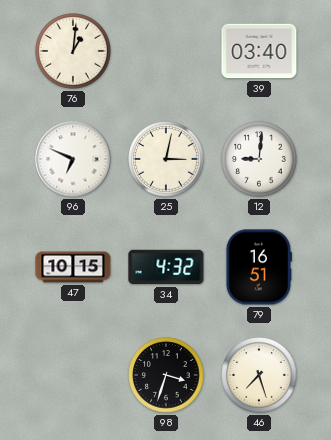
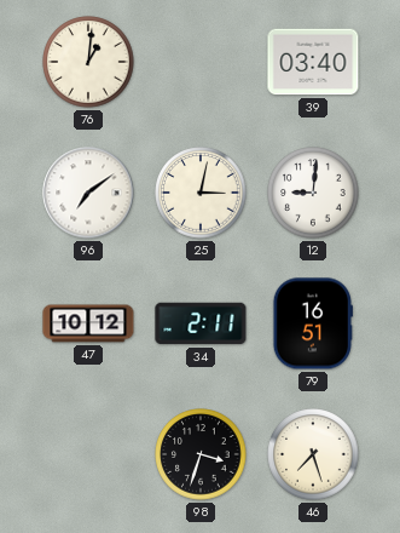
96: 6:49 -> 7:09
47: 10:15 -> 10:12
34: 4:32 -> 2:11
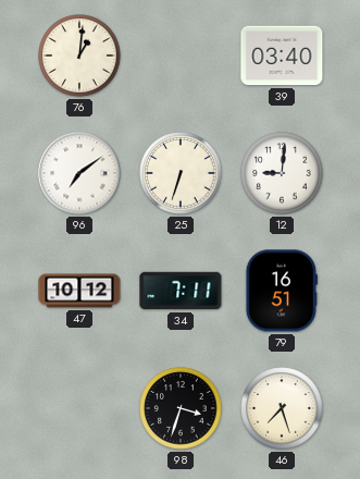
25: 3:02 -> 6:33
34: 2:11 -> 7:11
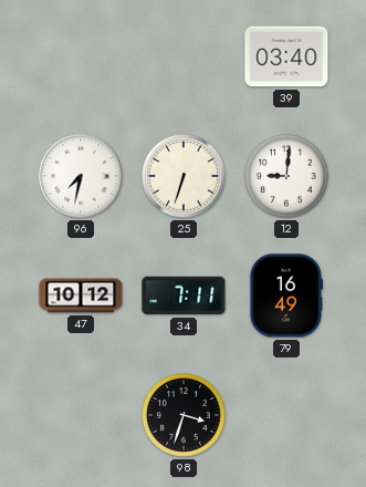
76: 1:01 -> none
96: 7:09 -> 7:32
79: 16:51 -> 16:49
46: 7:27 -> none
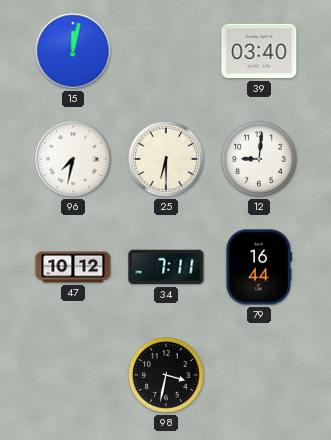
15: none -> 12:02
25: 6:33 -> 6:30
79: 16:49 -> 16:44
98: 3:33 -> 3:32
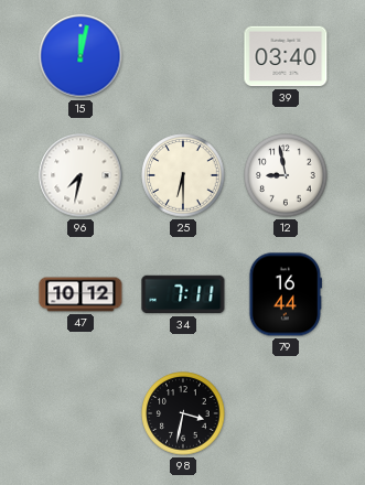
12: 9:01 -> 8:58
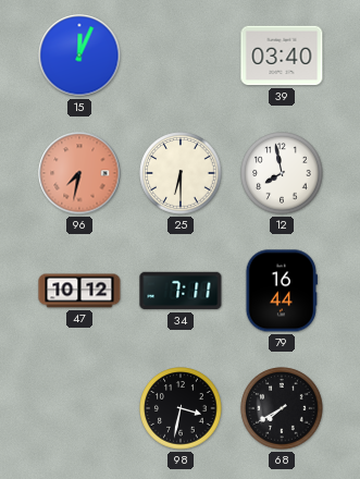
15: 12:02 -> 12:04
96 dial: white -> salmon
12: 8:58 -> 7:58
68: none -> 7:40
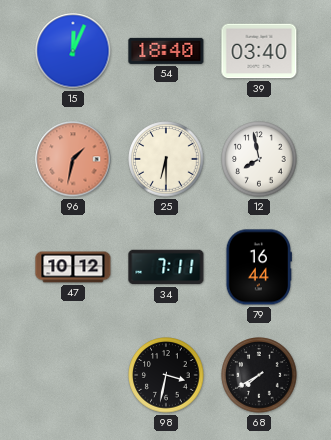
54: none -> 18:40
96: 7:32 -> 1:32
